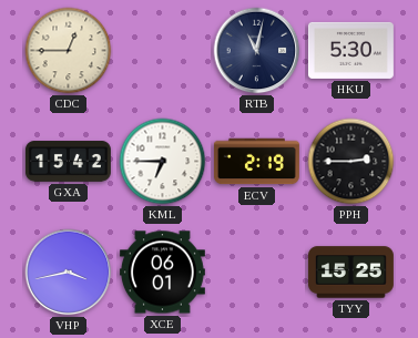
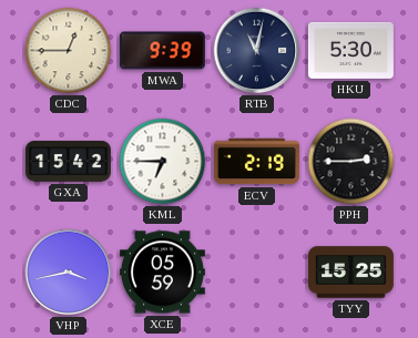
MWA: none -> 9:39
XCE: 06:01 -> 05:59
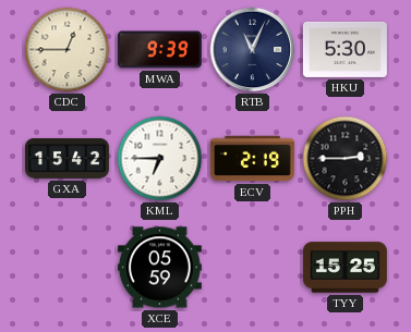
RTB: 11:02 -> 11:04
VHP: 3:43 -> none
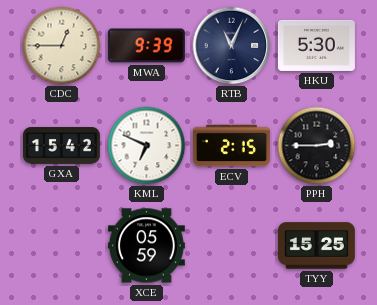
KML: 6:45 -> 6:49
ECV: 2:19 -> 2:15
